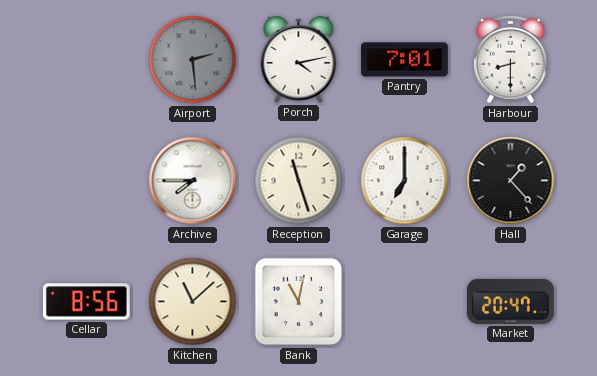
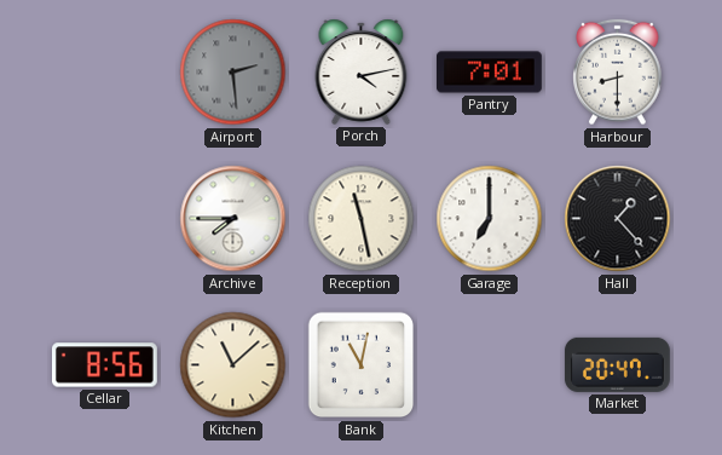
Reception: 11:27 -> 11:28
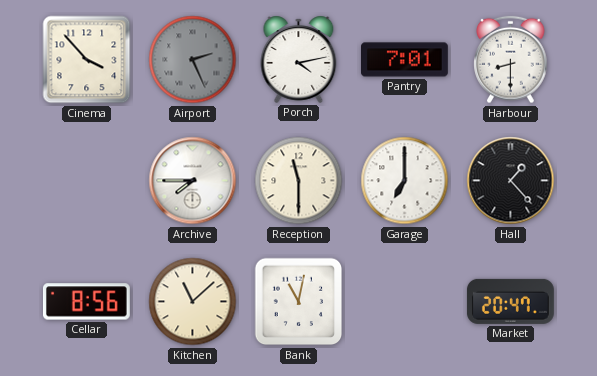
Cinema: none -> 3:53
Airport: 2:29 -> 2:26
Reception: 11:28 -> 11:30
